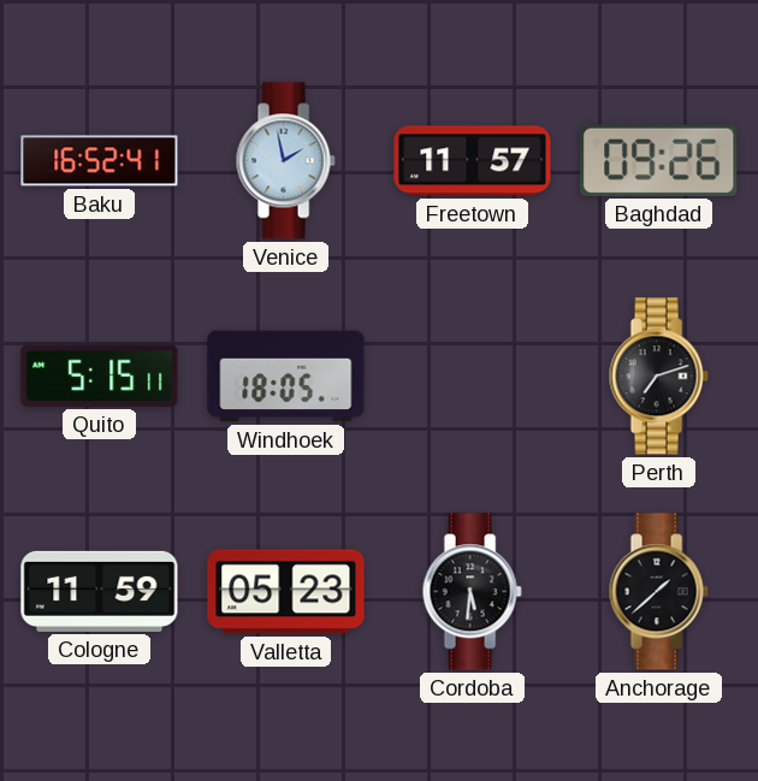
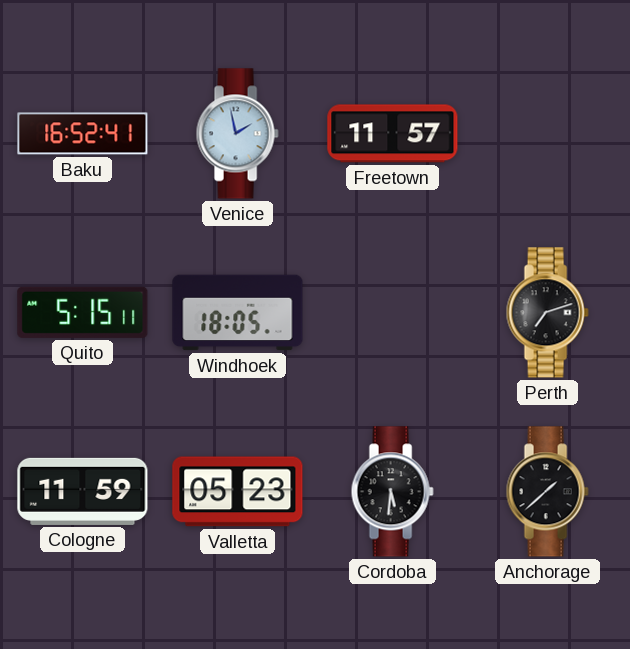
Baghdad: 09:26 -> none
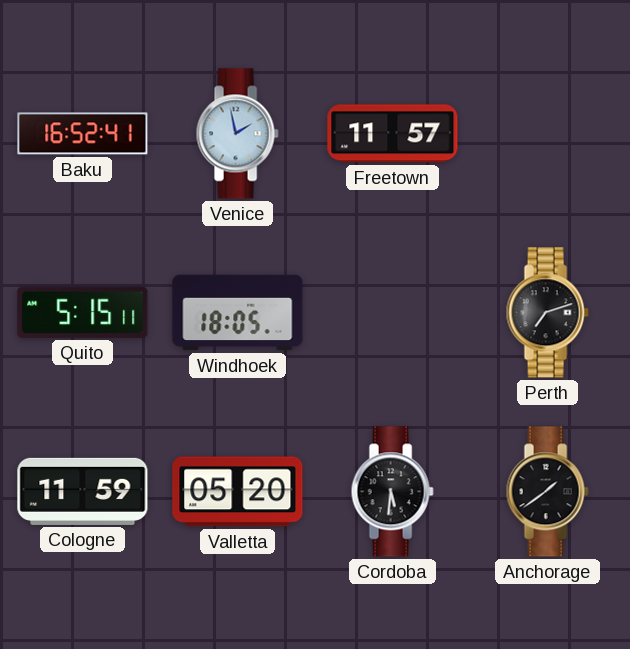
Valletta: 05:23 -> 05:20
Anchorage: 1:38 -> 1:39
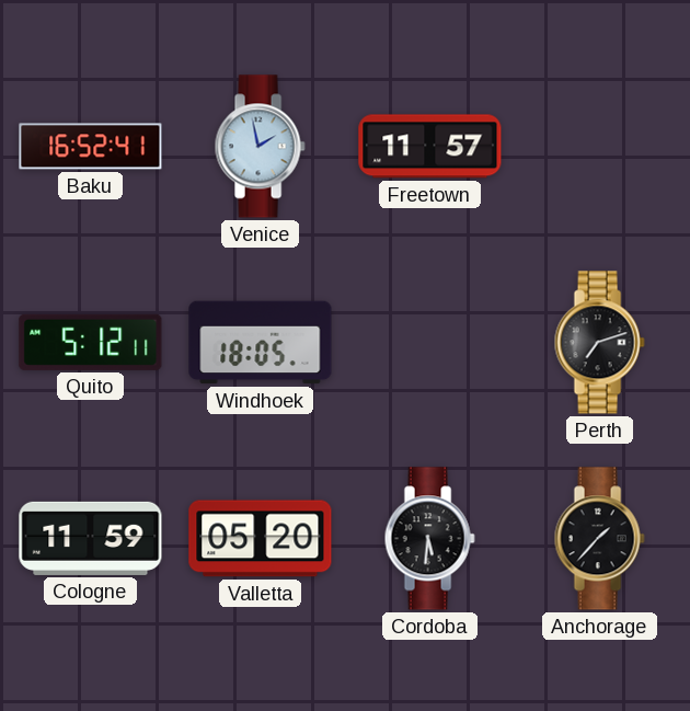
Quito: 5:15 -> 5:12
Anchorage: 1:39 -> 1:37
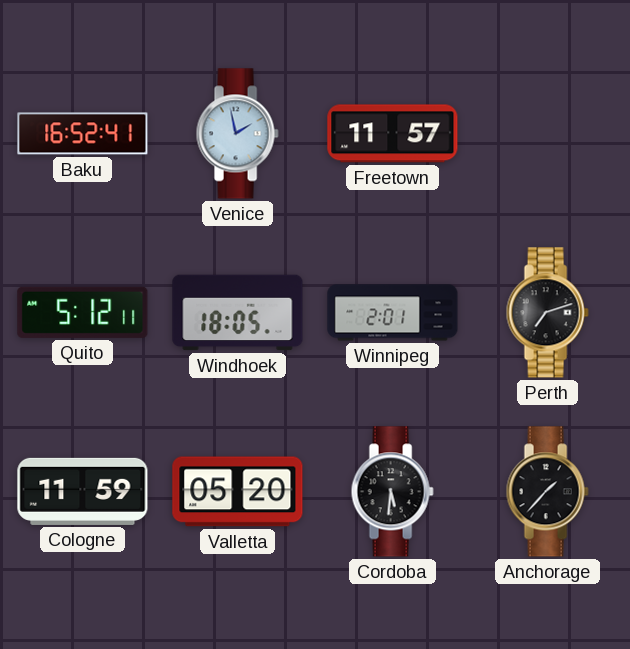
Winnipeg: none -> 2:01
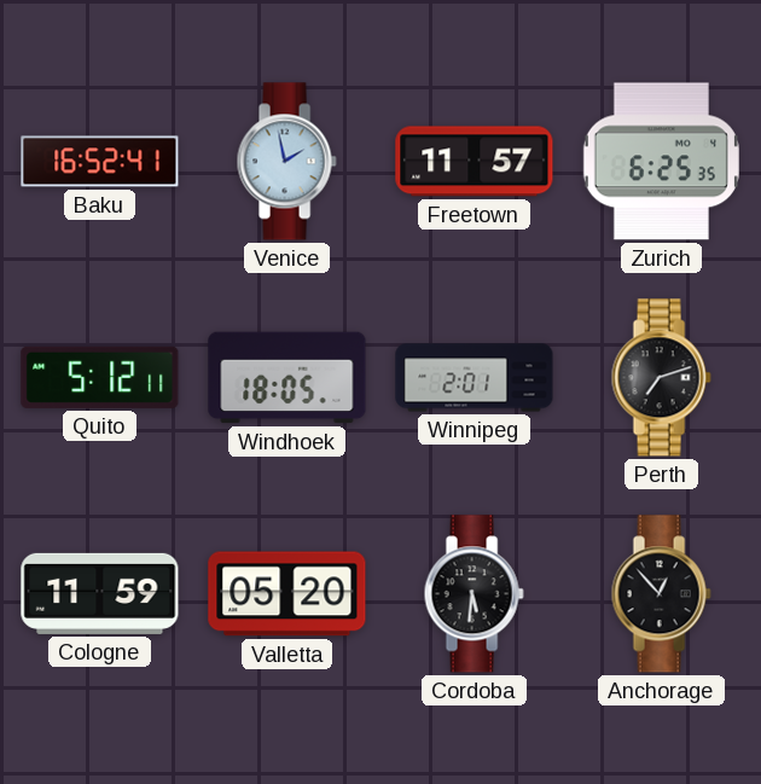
Zurich: none -> 6:25
Anchorage: 1:37 -> 12:53
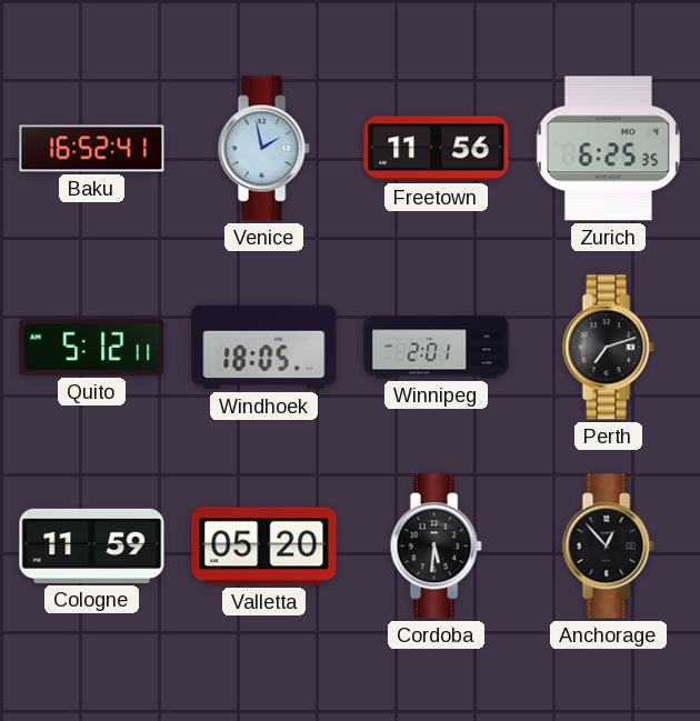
Freetown: 11:57 -> 11:56
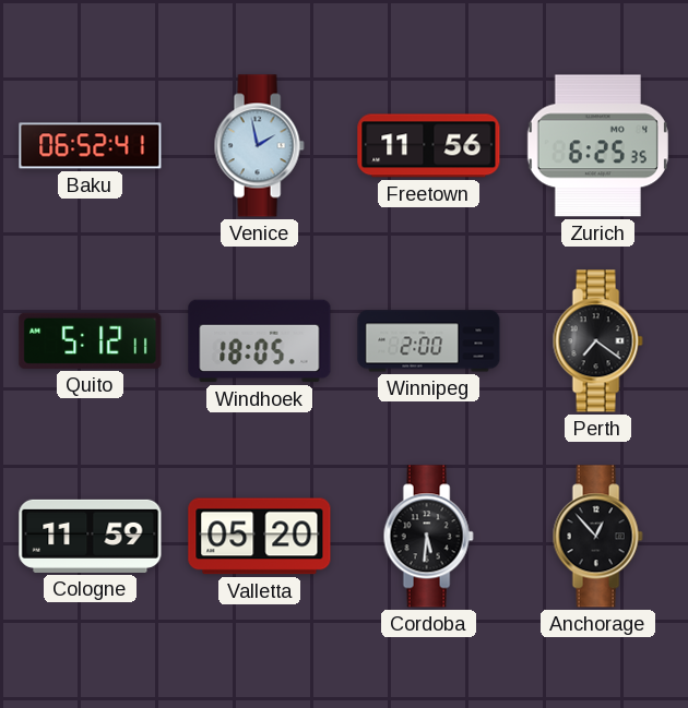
Baku: 16:52 -> 06:52
Winnipeg: 2:01 -> 2:00
Perth: 7:12 -> 7:21
